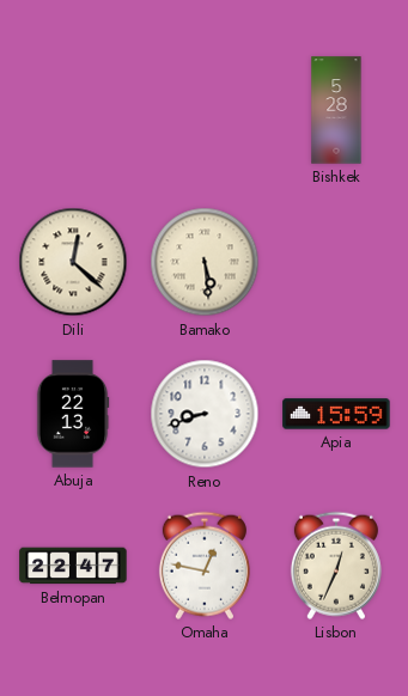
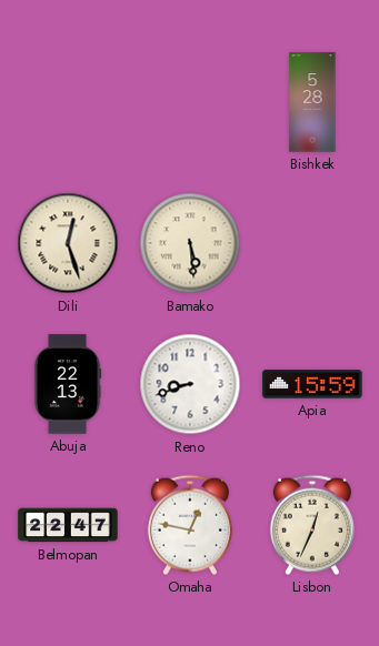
Dili: 12:22 -> 12:27
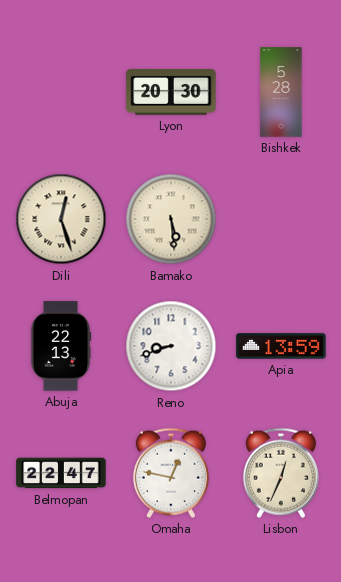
Lyon: none -> 20:30
Apia: 15:59 -> 13:59
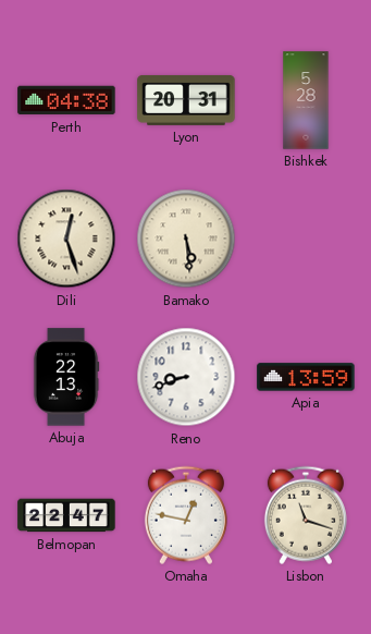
Perth: none -> 04:38
Lyon: 20:30 -> 20:31
Lisbon: 12:34 -> 11:18
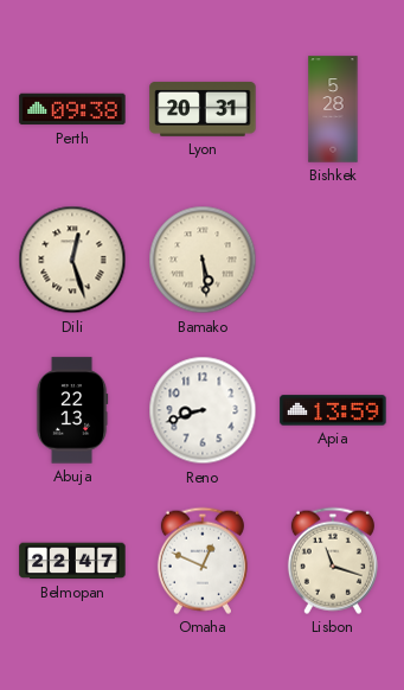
Perth: 04:38 -> 09:38
Omaha: 12:47 -> 12:49
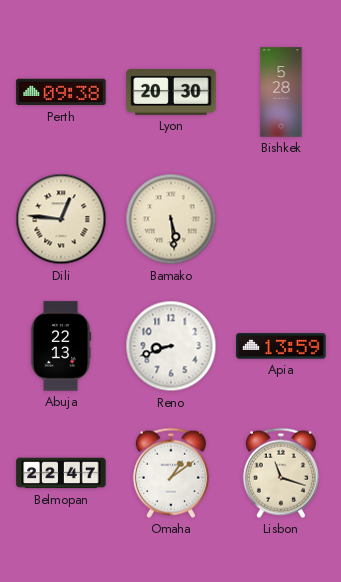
Lyon: 20:31 -> 20:30
Dili: 12:27 -> 12:46
Omaha: 12:49 -> 1:09
